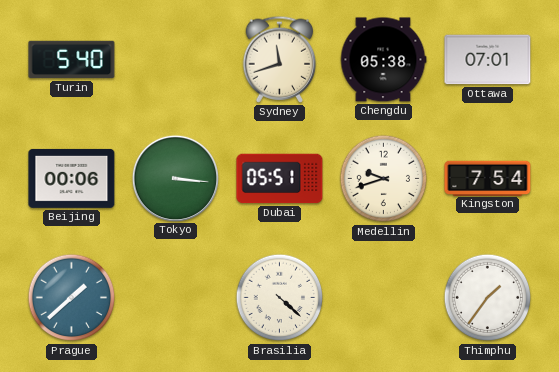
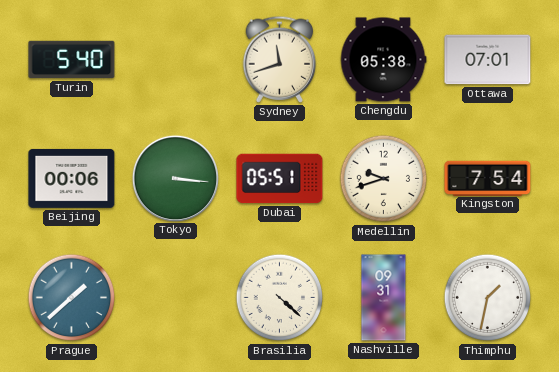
Nashville: none -> 09:31
Thimphu: 1:36 -> 1:32
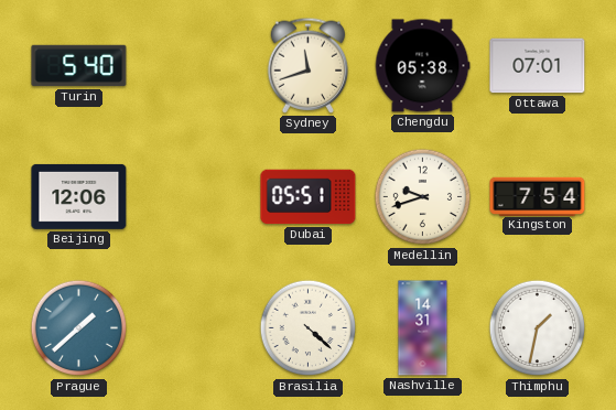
Beijing: 00:06 -> 12:06
Tokyo: 3:16 -> none
Nashville: 09:31 -> 14:31
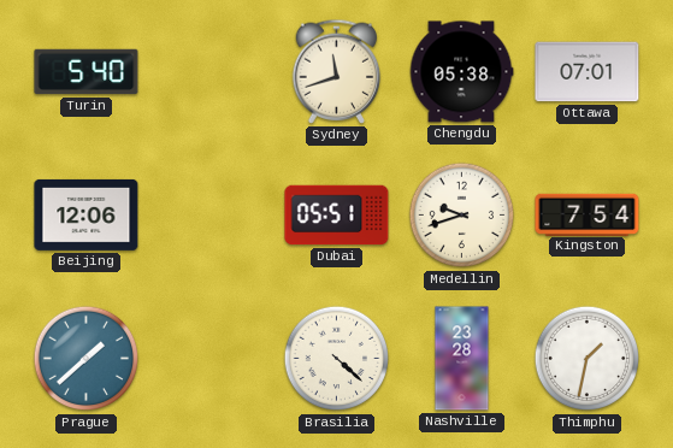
Nashville: 14:31 -> 23:28
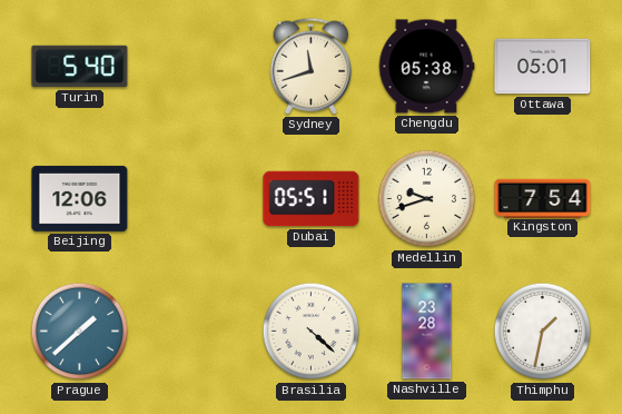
Ottawa: 07:01 -> 05:01
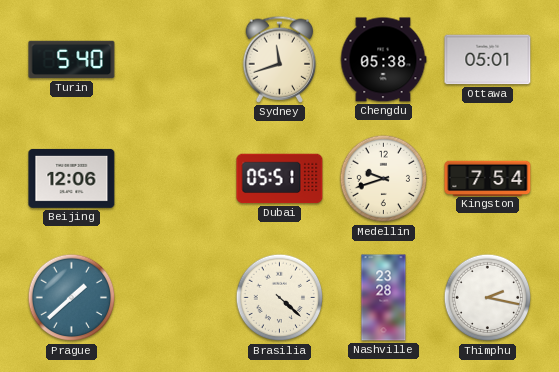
Thimphu: 1:32 -> 2:17
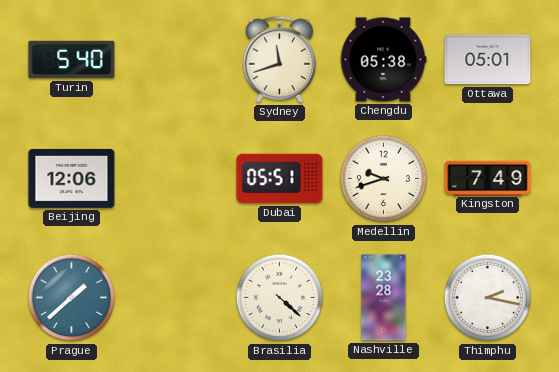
Kingston: 7:54 -> 7:49
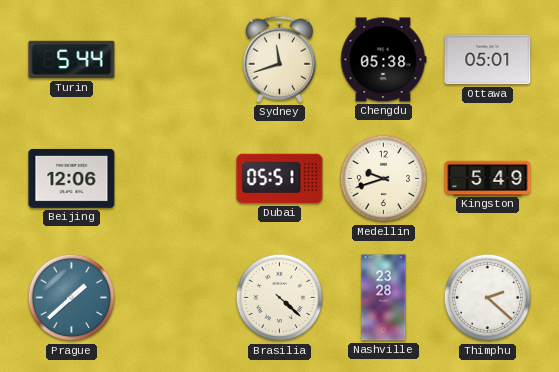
Turin: 5:40 -> 5:44
Kingston: 7:49 -> 5:49
Thimphu: 2:17 -> 2:22
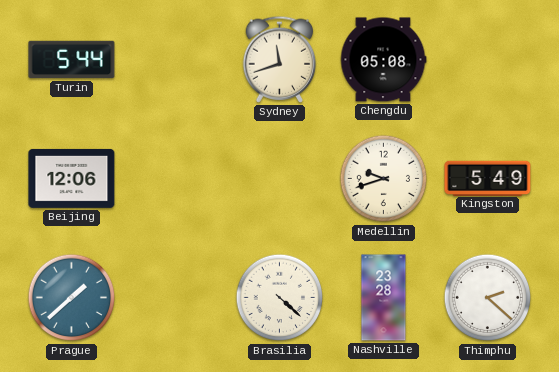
Chengdu: 05:38 -> 05:08
Ottawa: 05:01 -> none
Dubai: 05:51 -> none
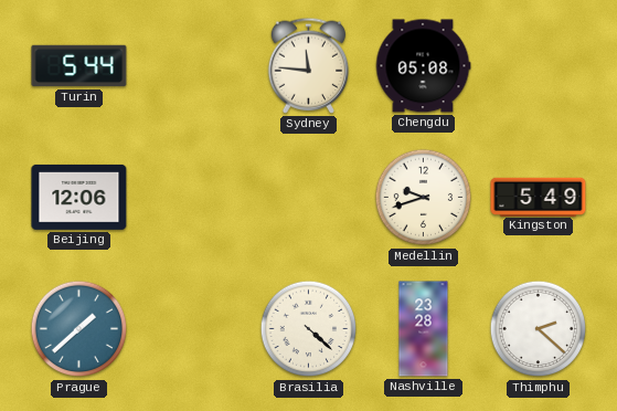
Sydney: 11:42 -> 11:46
